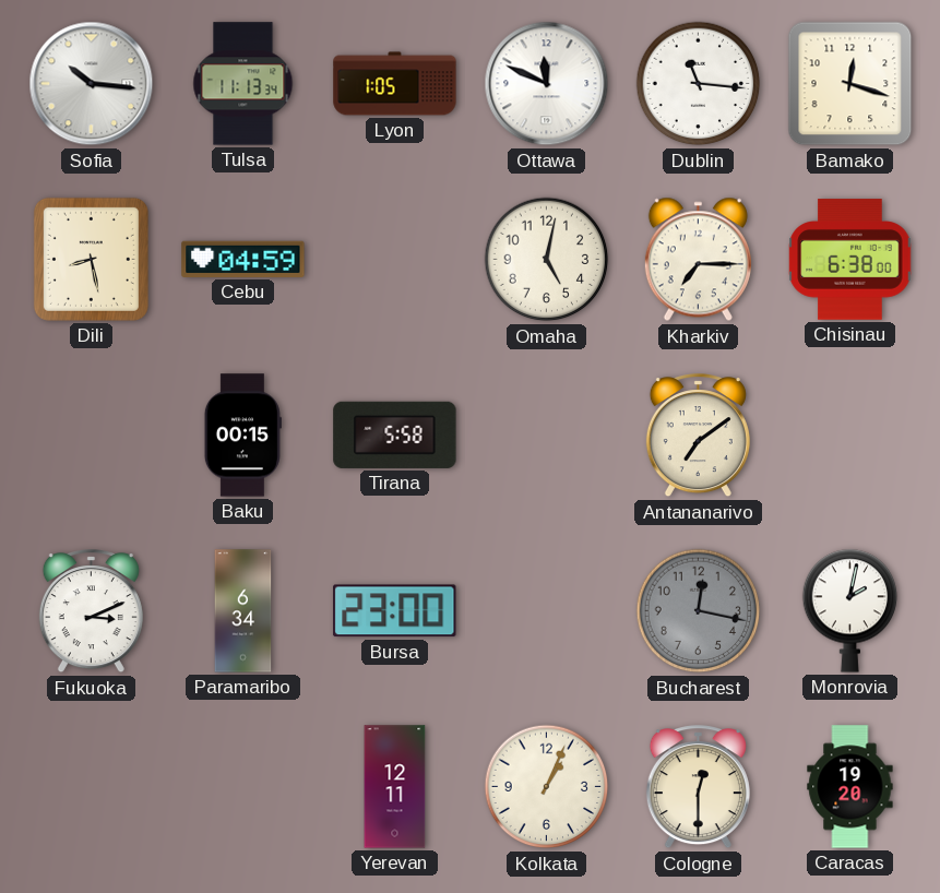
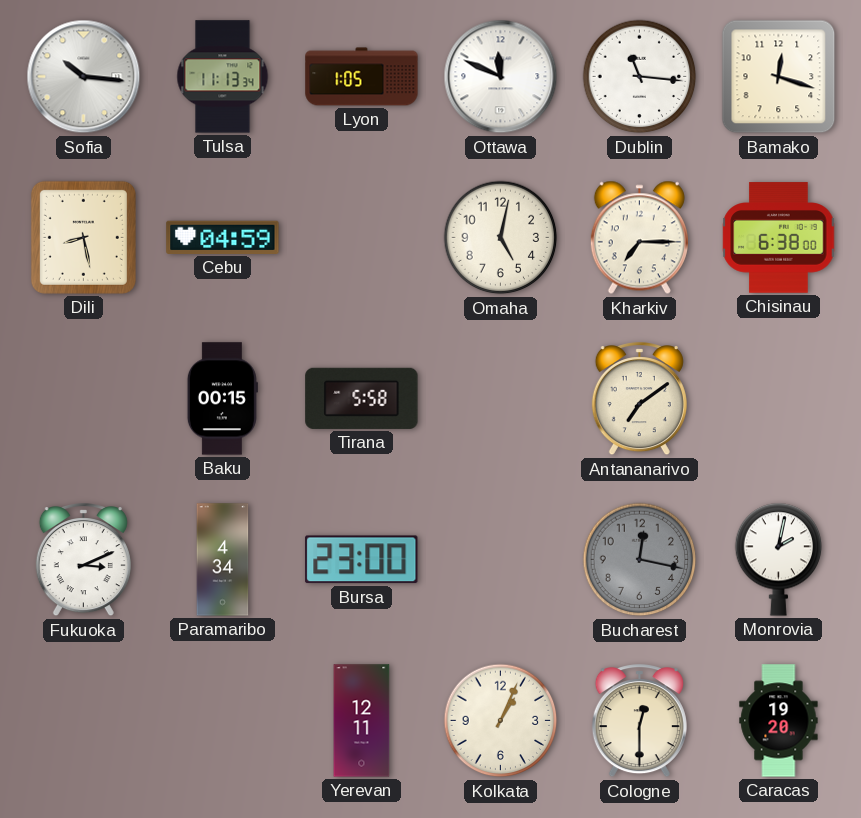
Paramaribo: 6:34 -> 4:34
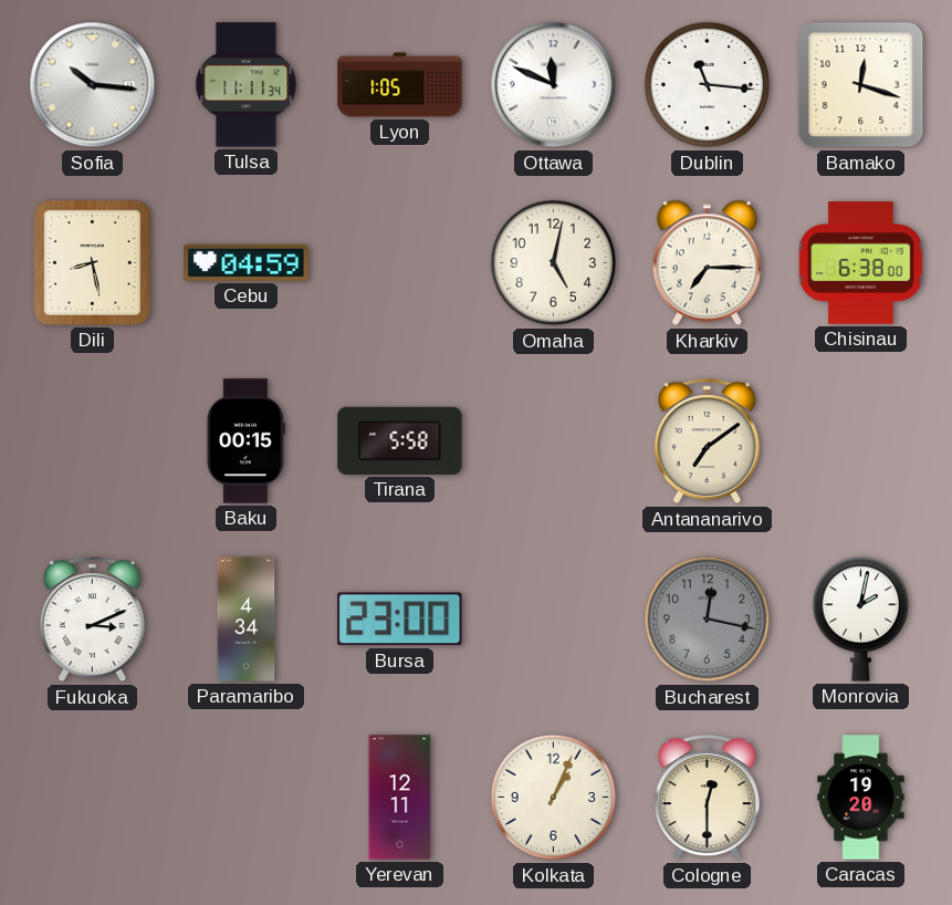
Tulsa: 11:13 -> 11:11
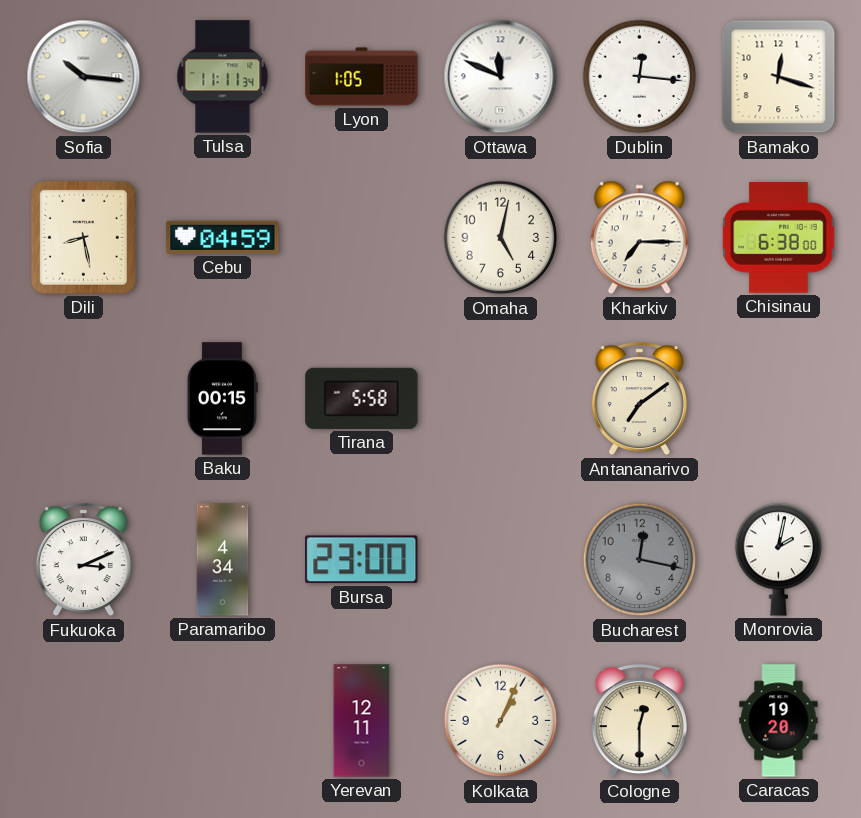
Dublin: 11:16 -> 12:16
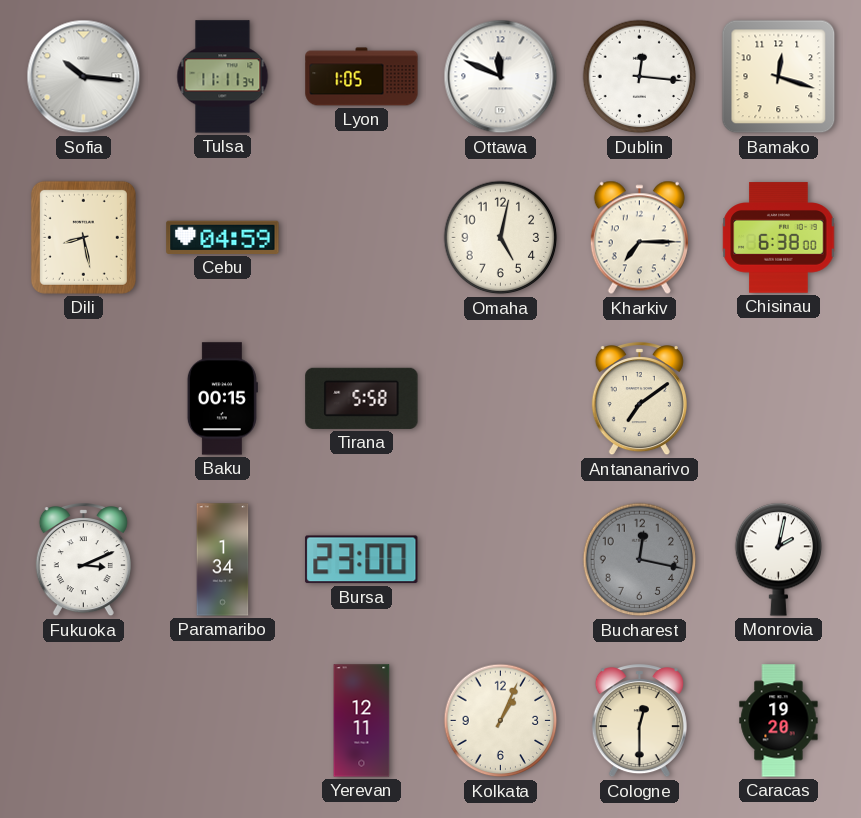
Paramaribo: 4:34 -> 1:34
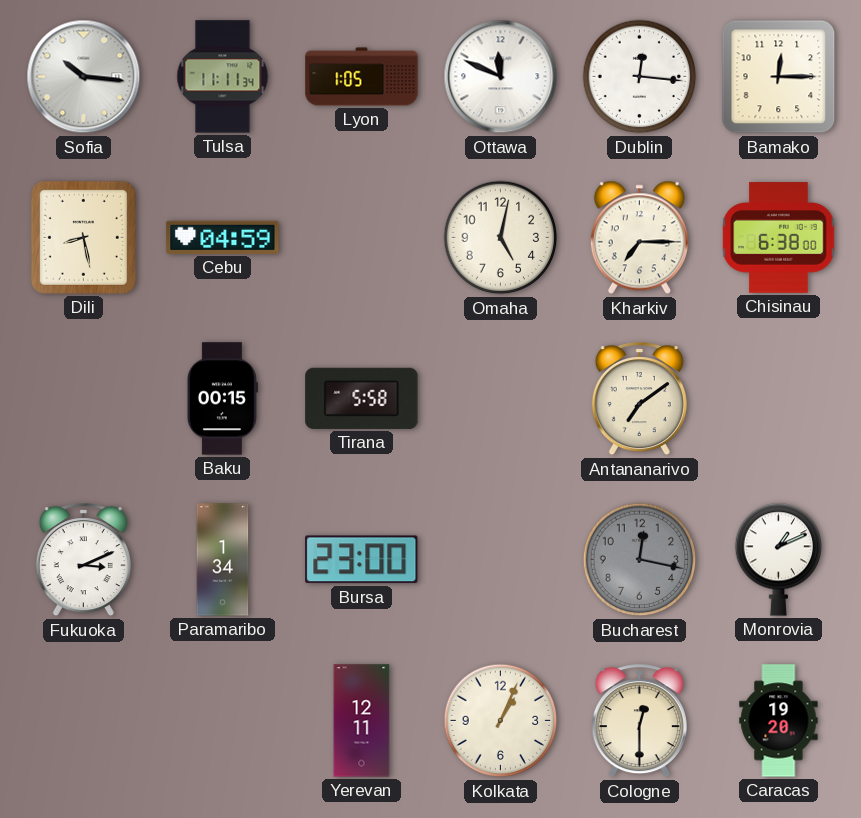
Bamako: 12:18 -> 12:15
Monrovia: 2:02 -> 1:11
